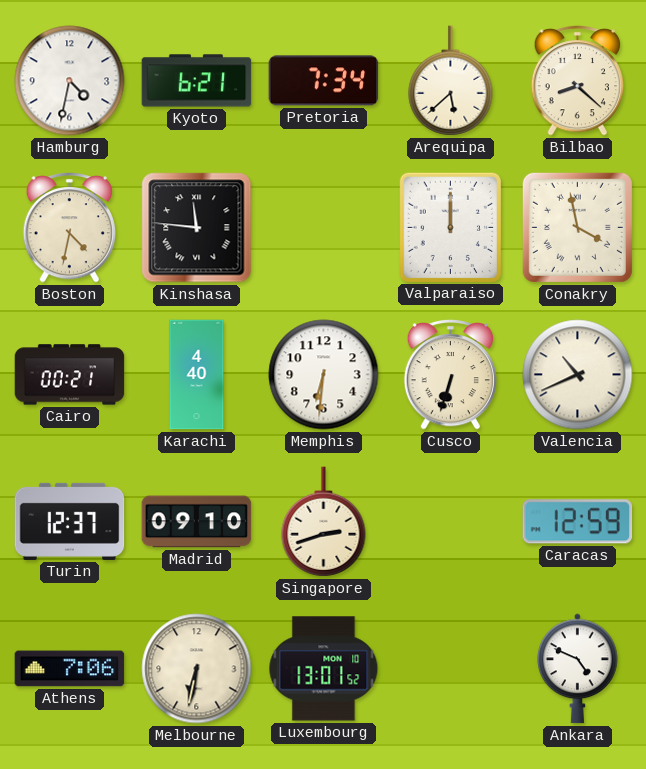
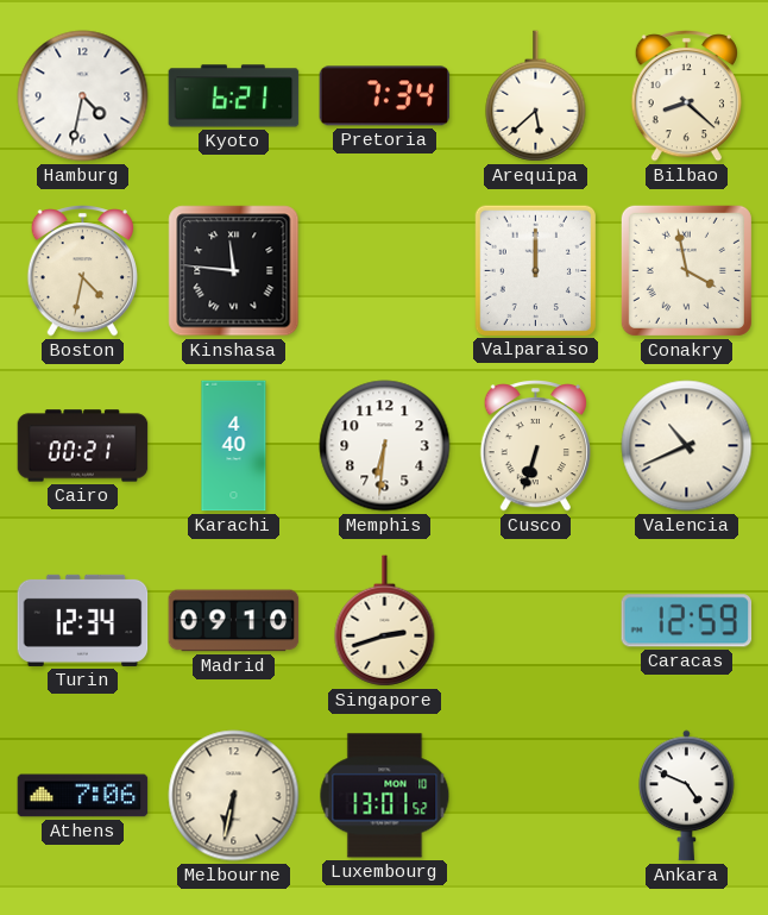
Turin: 12:37 -> 12:34
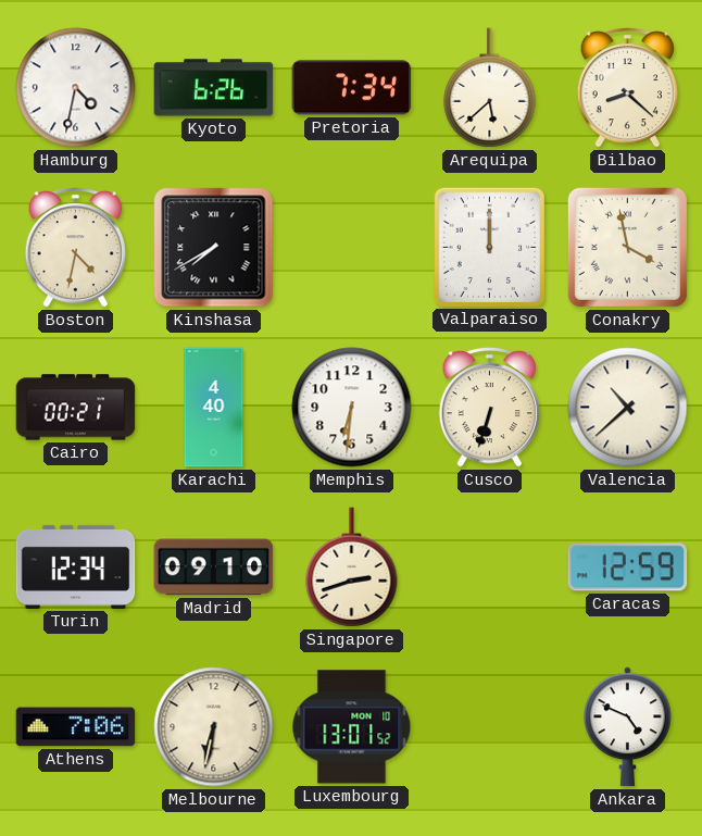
Kyoto: 6:21 -> 6:26
Kinshasa: 11:46 -> 7:40
Valencia: 10:41 -> 10:38
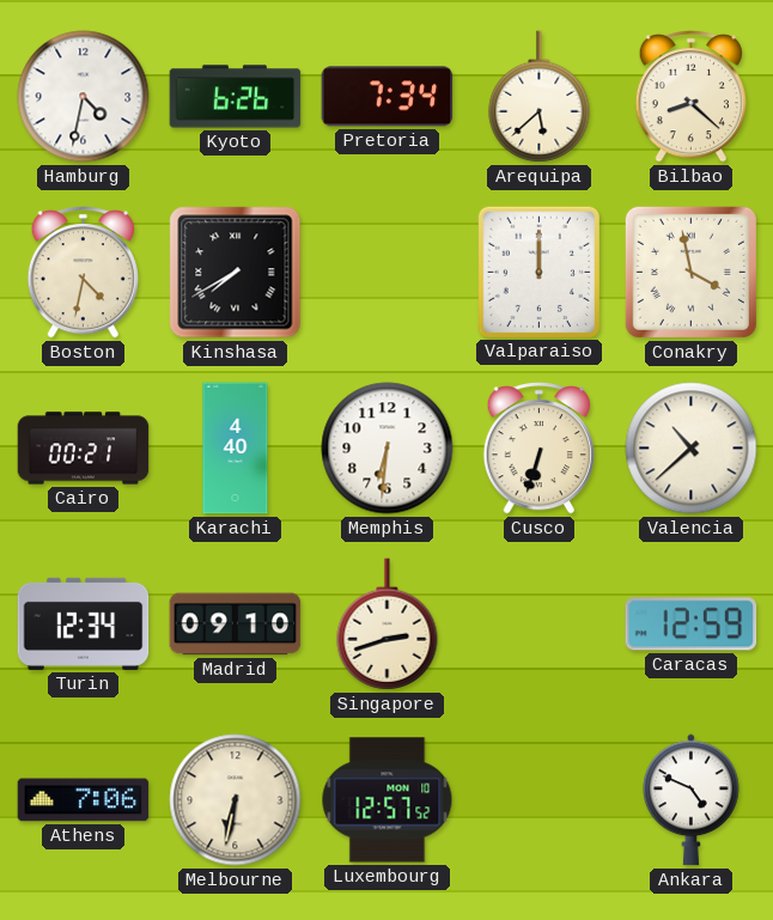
Luxembourg: 13:01 -> 12:57
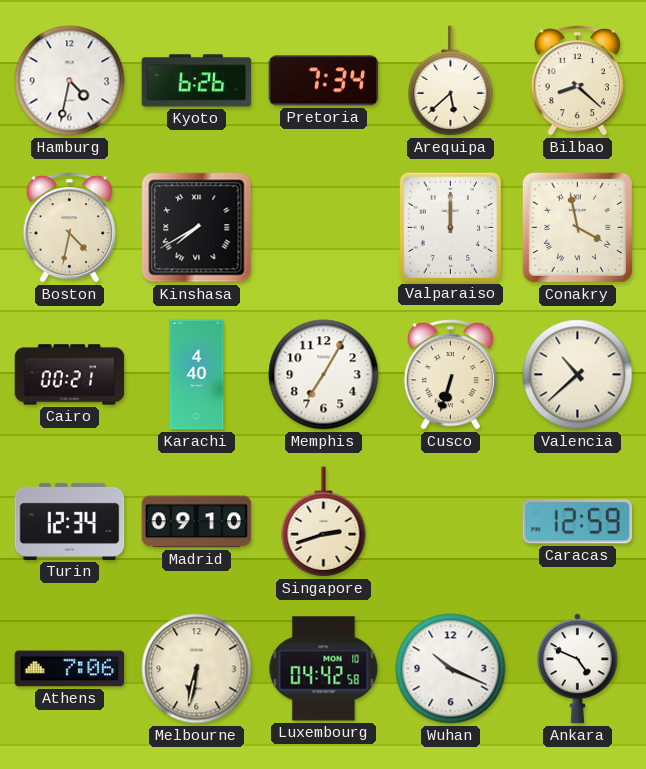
Memphis: 6:31 -> 7:05
Luxembourg: 12:57 -> 04:42
Wuhan: none -> 10:19
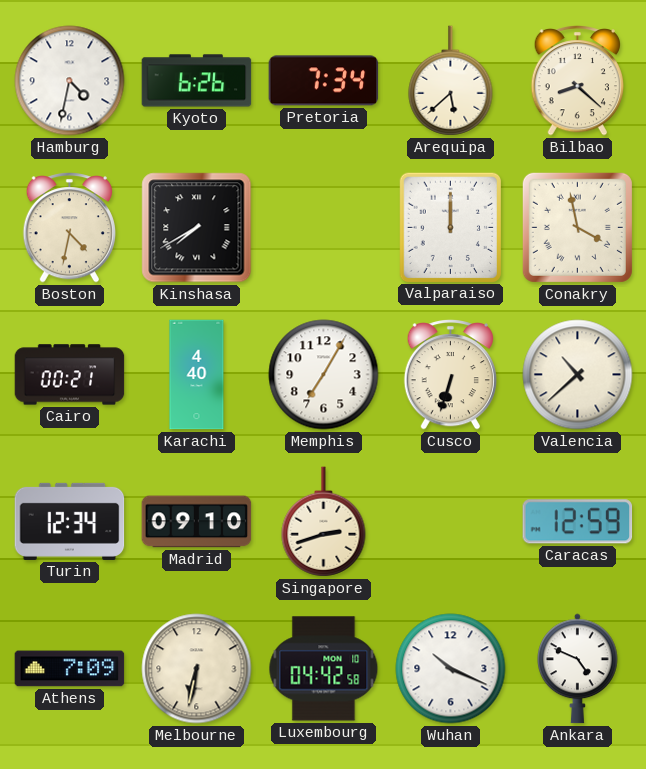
Athens: 7:06 -> 7:09
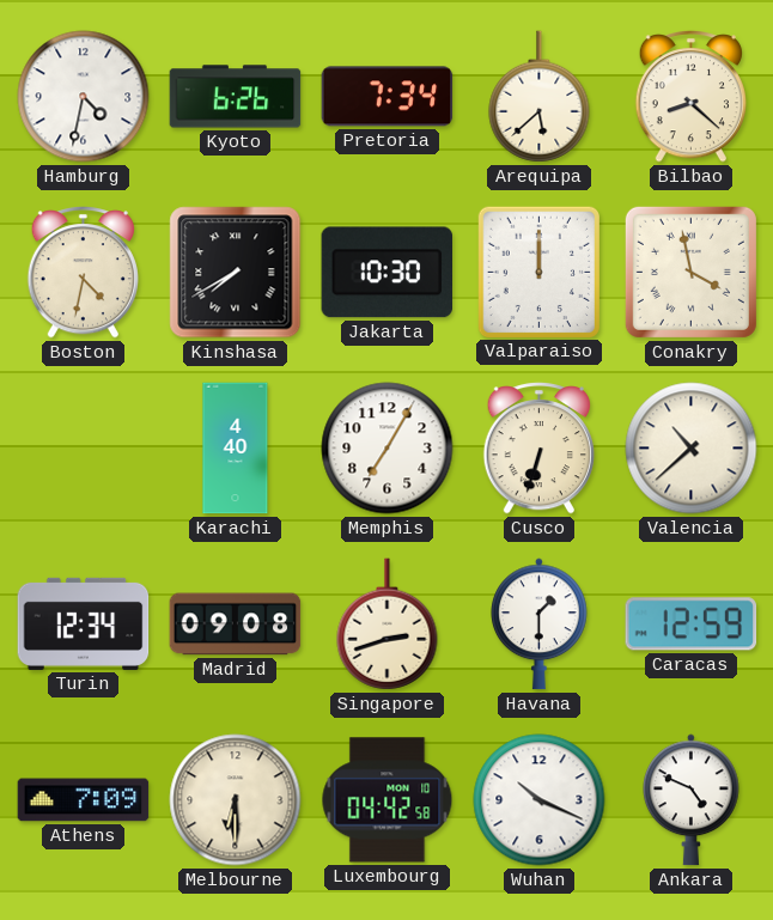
Jakarta: none -> 10:30
Cairo: 00:21 -> none
Madrid: 09:10 -> 09:08
Havana: none -> 1:30
Melbourne: 6:32 -> 6:30
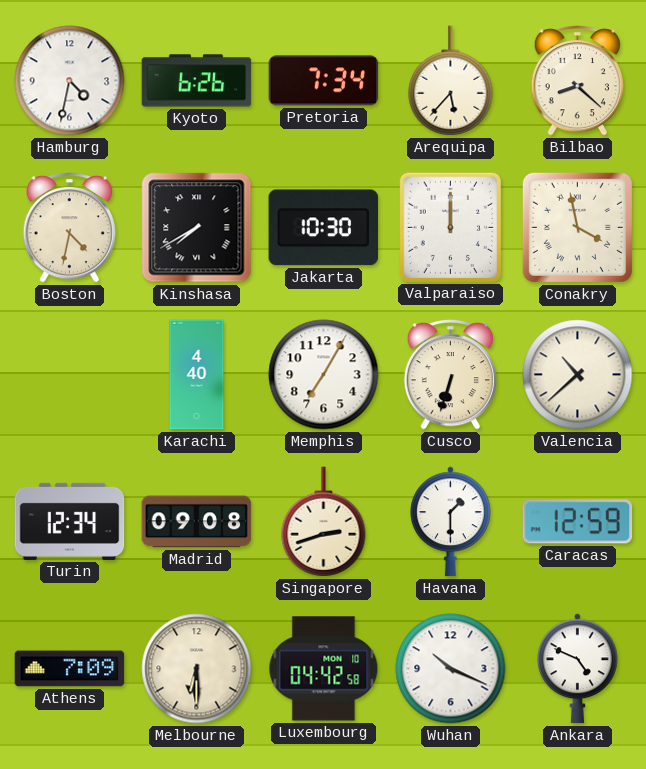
Arequipa: 5:38 -> 5:37
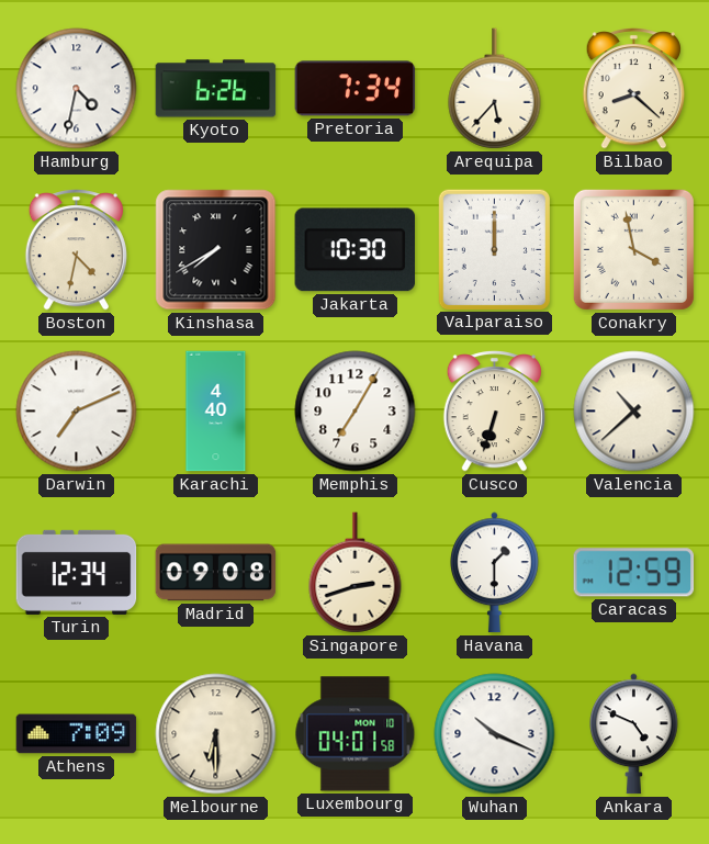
Darwin: none -> 7:11
Luxembourg: 04:42 -> 04:01
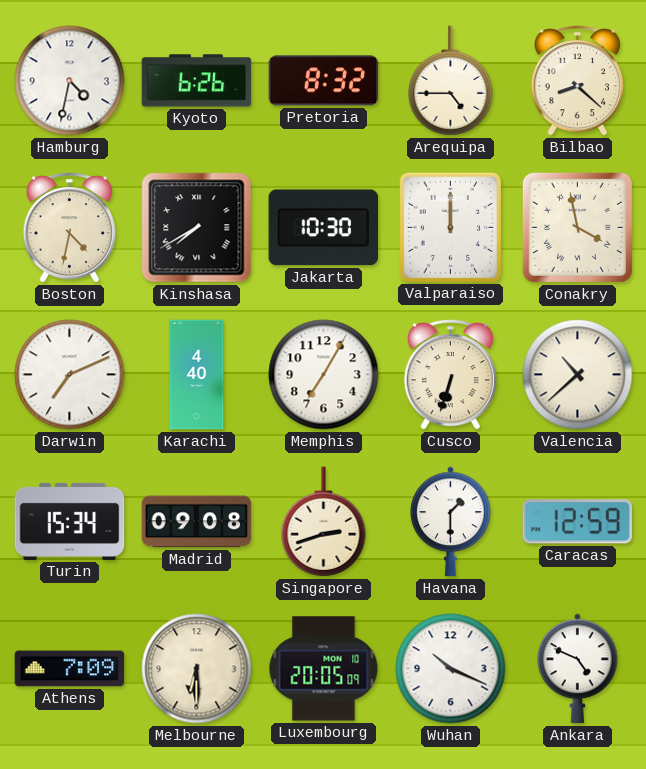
Pretoria: 7:34 -> 8:32
Arequipa: 5:37 -> 4:45
Turin: 12:34 -> 15:34
Luxembourg: 04:01 -> 20:05
